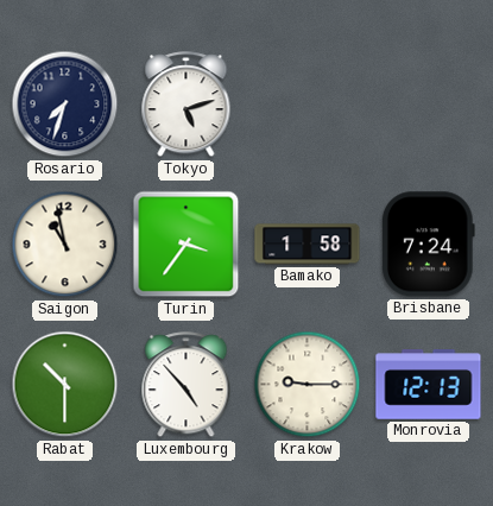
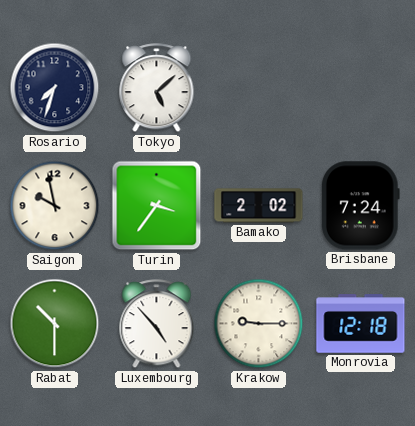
Tokyo: 5:12 -> 5:08
Saigon: 10:58 -> 9:58
Bamako: 1:58 -> 2:02
Monrovia: 12:13 -> 12:18
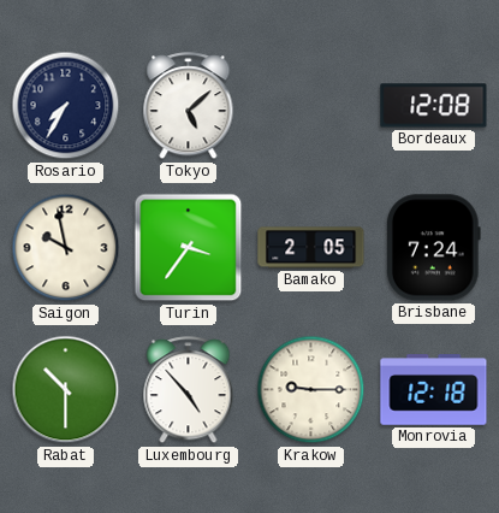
Rosario: 7:33 -> 7:35
Bordeaux: none -> 12:08
Bamako: 2:02 -> 2:05
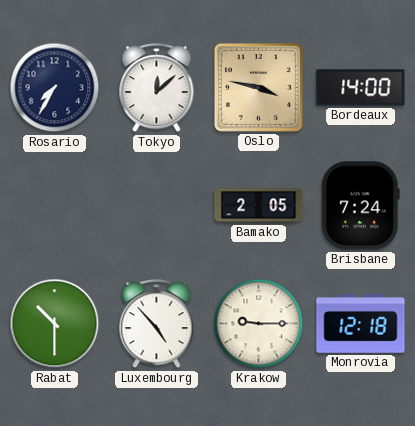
Tokyo: 5:08 -> 12:08
Oslo: none -> 3:47
Bordeaux: 12:08 -> 14:00
Saigon: 9:58 -> none
Turin: 3:36 -> none
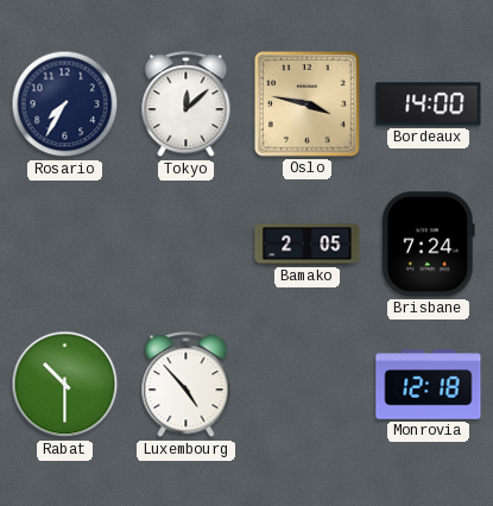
Krakow: 9:15 -> none
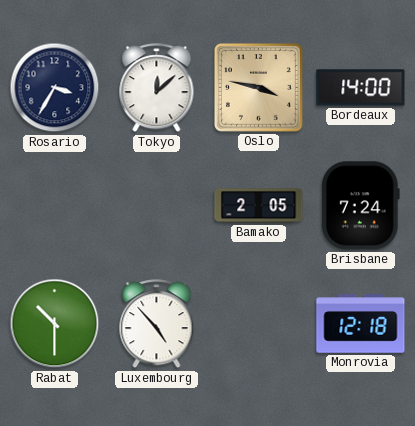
Rosario: 7:35 -> 3:35
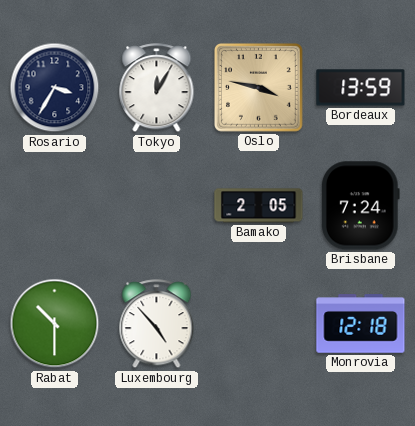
Tokyo: 12:08 -> 12:05
Bordeaux: 14:00 -> 13:59
